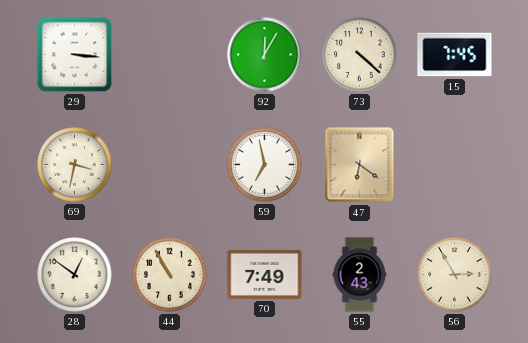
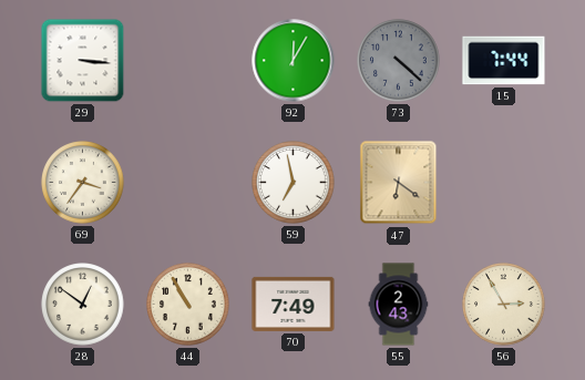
73 dial: cream -> grey
15: 7:45 -> 7:44
69: 3:32 -> 3:36
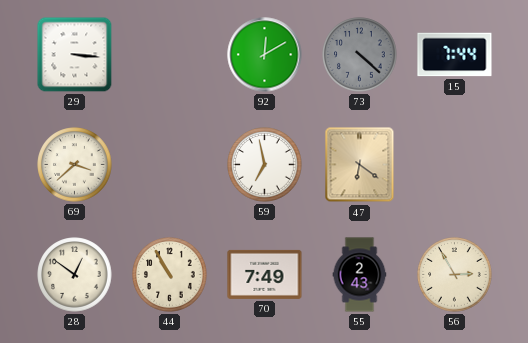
92: 12:05 -> 12:10
69: 3:36 -> 3:38
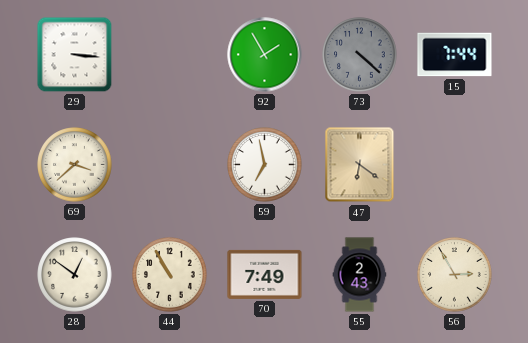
92: 12:10 -> 1:55
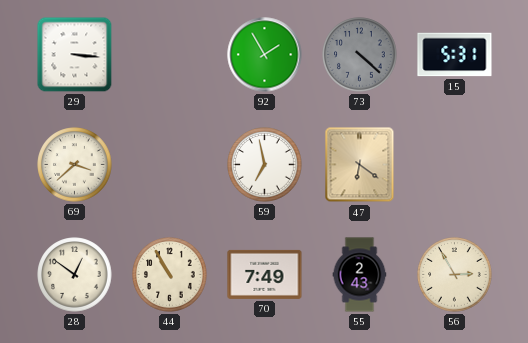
15: 7:44 -> 5:31
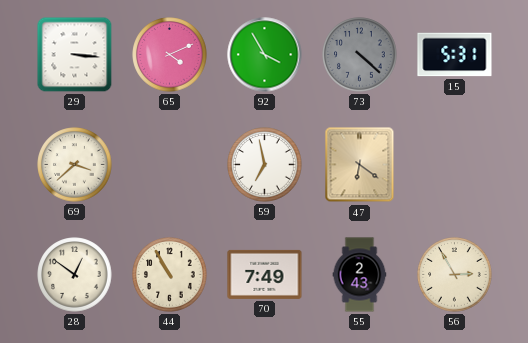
65: none -> 4:11
92: 1:55 -> 3:55
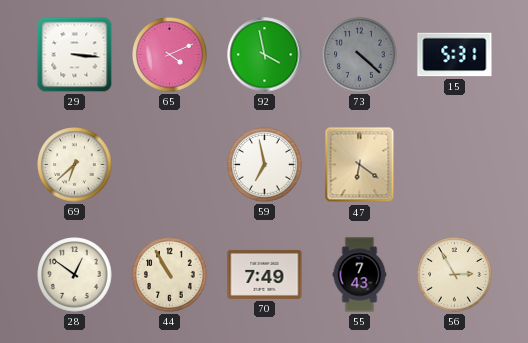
92: 3:55 -> 3:58
69: 3:38 -> 6:38
55: 2:43 -> 7:43
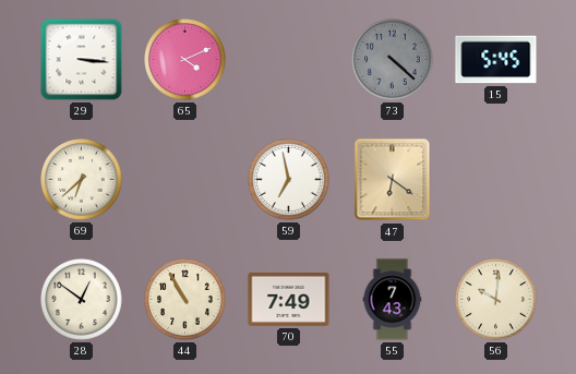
92: 3:58 -> none
15: 5:31 -> 5:45
56: 2:55 -> 10:01
